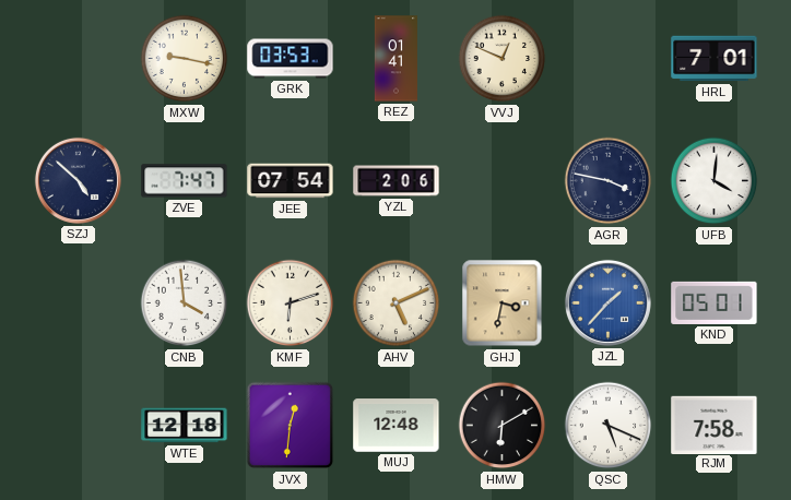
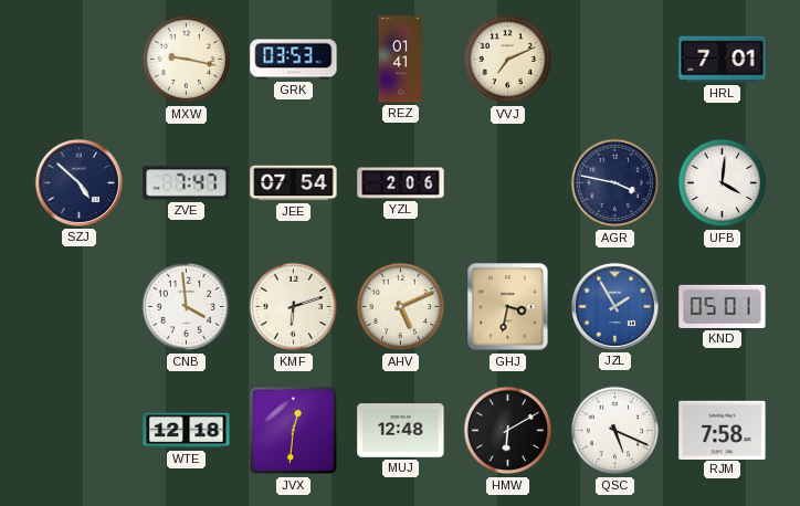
VVJ: 12:49 -> 7:11
JZL: 1:37 -> 1:55
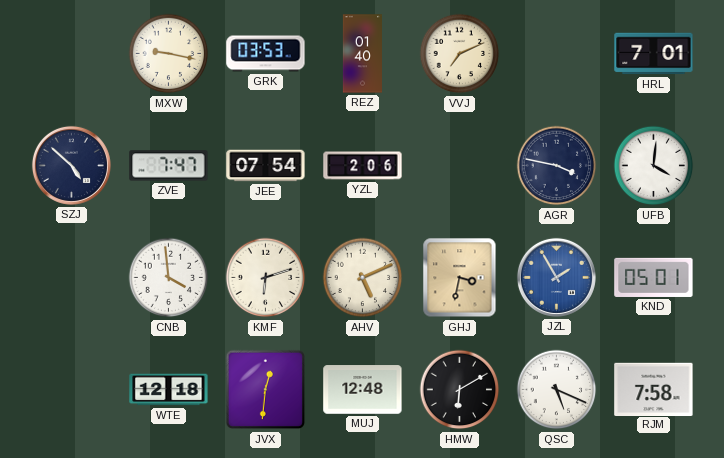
REZ: 01:41 -> 01:40
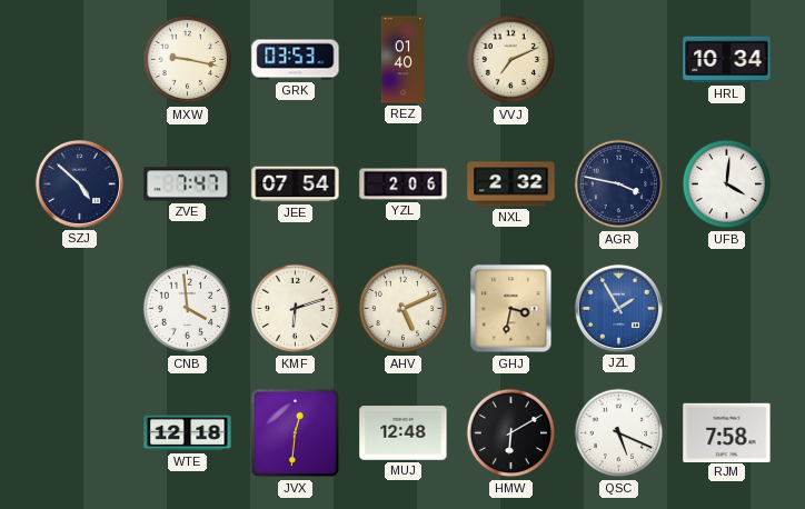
HRL: 7:01 -> 10:34
NXL: none -> 2:32
KND: 05:01 -> none
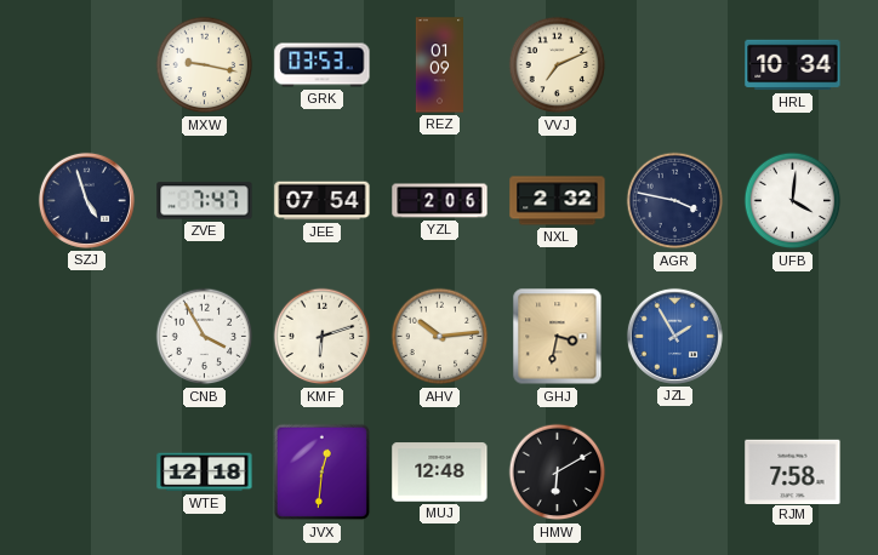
REZ: 01:40 -> 01:09
SZJ: 4:52 -> 4:57
CNB: 3:59 -> 3:55
AHV: 5:11 -> 10:14
QSC: 5:19 -> none
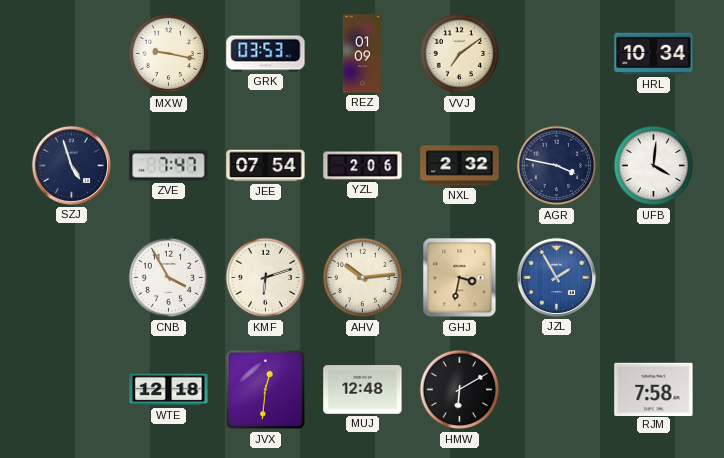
VVJ: 7:11 -> 7:09
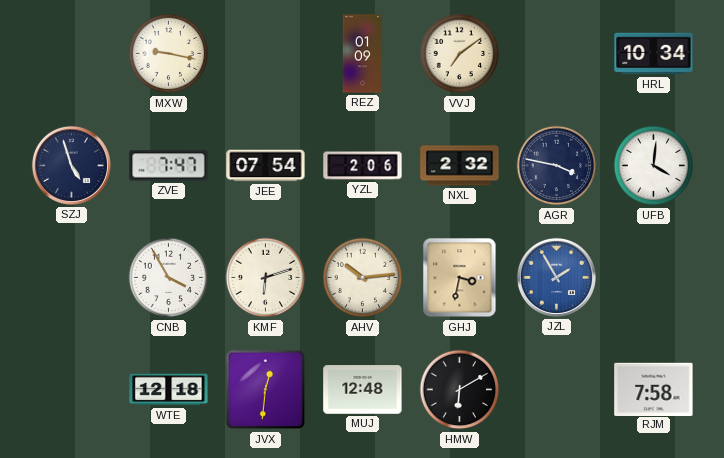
GRK: 03:53 -> none
